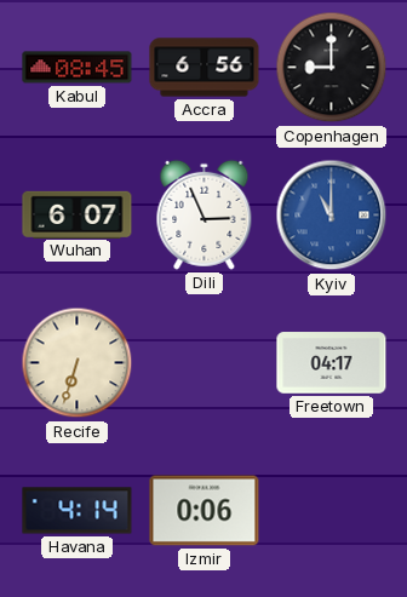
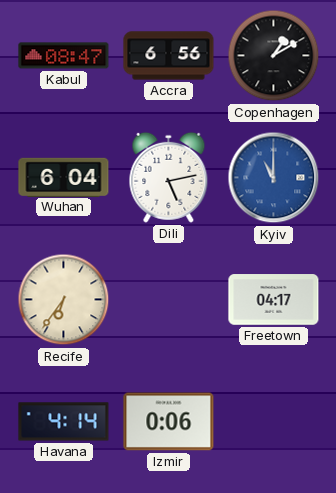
Kabul: 08:45 -> 08:47
Copenhagen: 9:00 -> 1:10
Wuhan: 6:07 -> 6:04
Dili: 2:56 -> 5:13
Recife: 6:33 -> 6:36
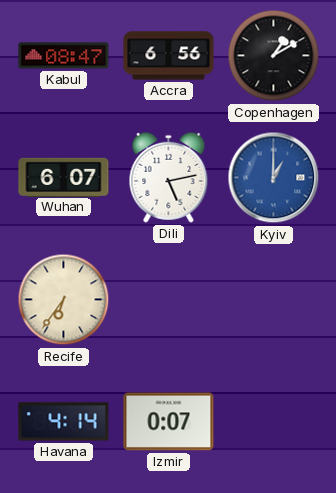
Wuhan: 6:04 -> 6:07
Kyiv: 11:00 -> 1:00
Freetown: 04:17 -> none
Izmir: 0:06 -> 0:07
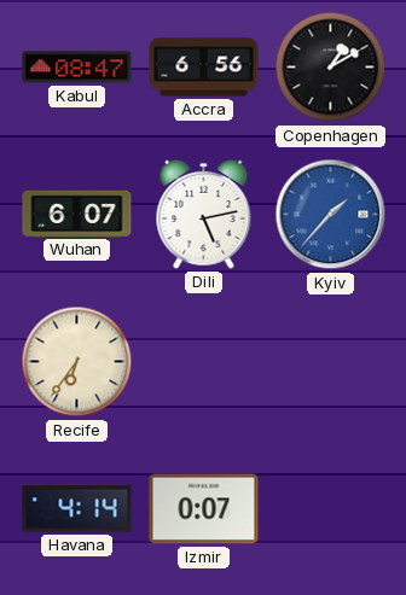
Kyiv: 1:00 -> 1:37
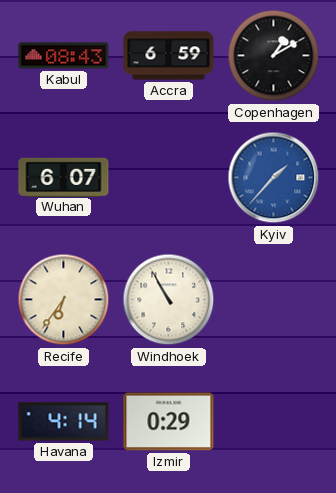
Kabul: 08:47 -> 08:43
Accra: 6:56 -> 6:59
Dili: 5:13 -> none
Windhoek: none -> 10:55
Izmir: 0:07 -> 0:29
